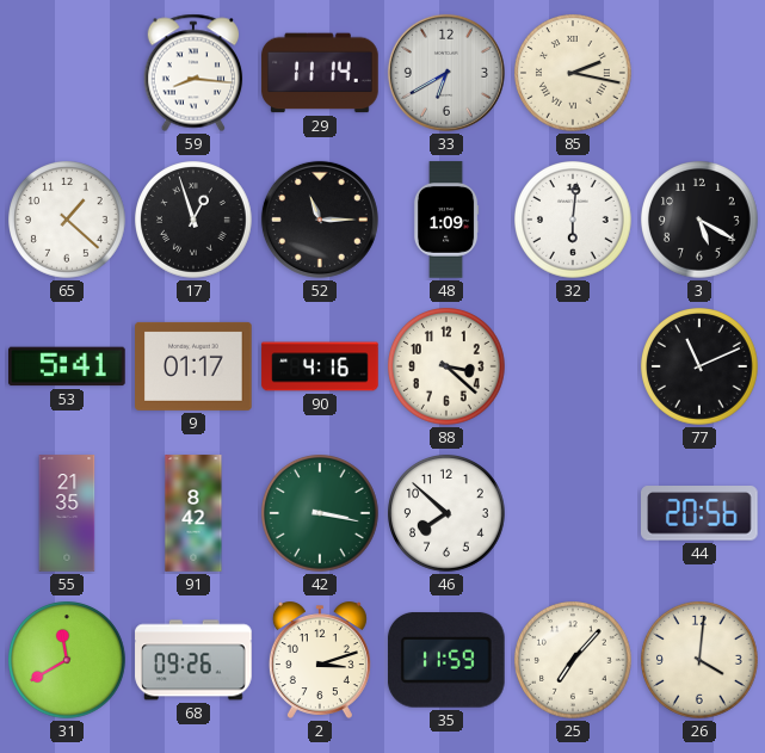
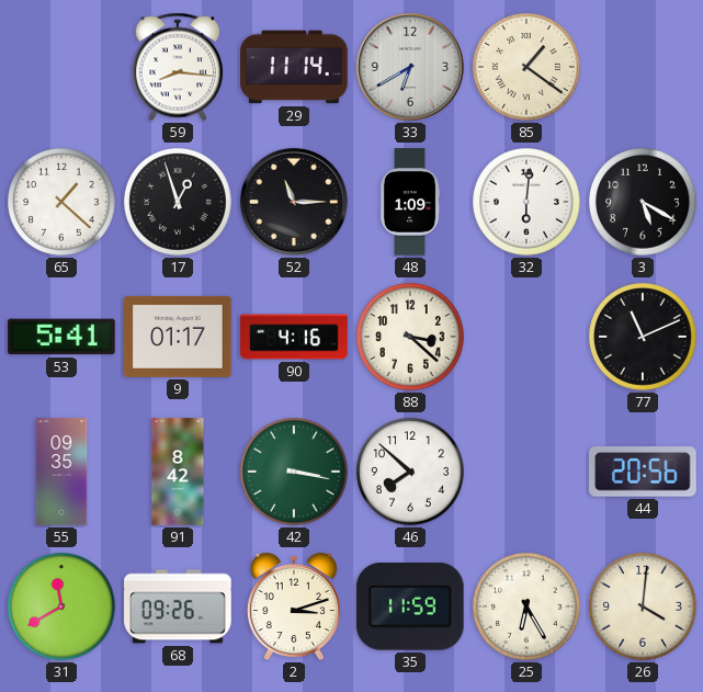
85: 2:17 -> 1:21
55: 21:35 -> 09:35
25: 7:07 -> 6:25
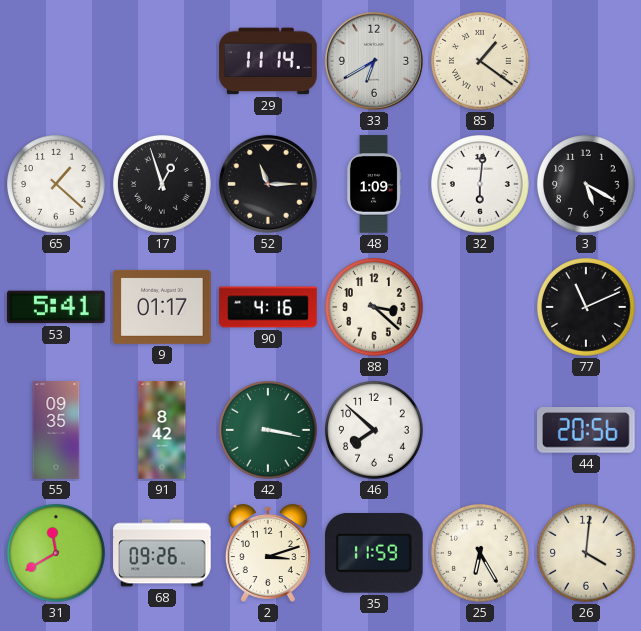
59: 8:16 -> none
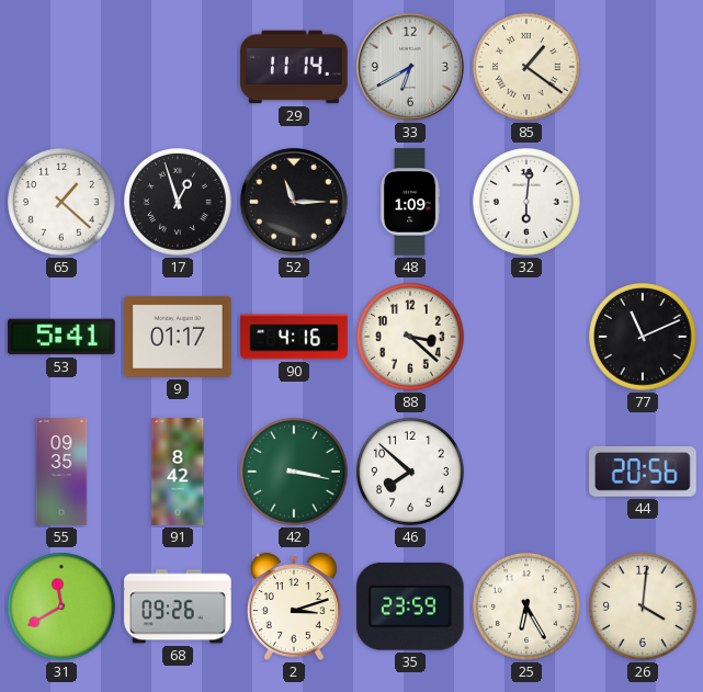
3: 5:20 -> none
35: 11:59 -> 23:59
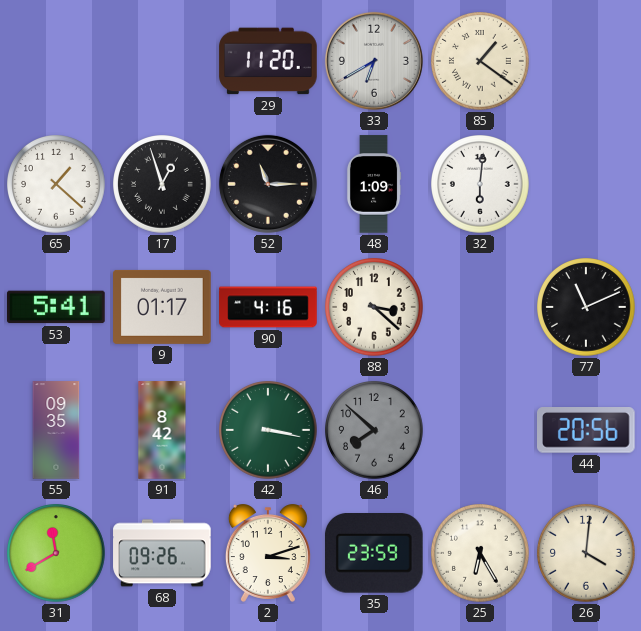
29: 11:14 -> 11:20
46 dial: white -> grey
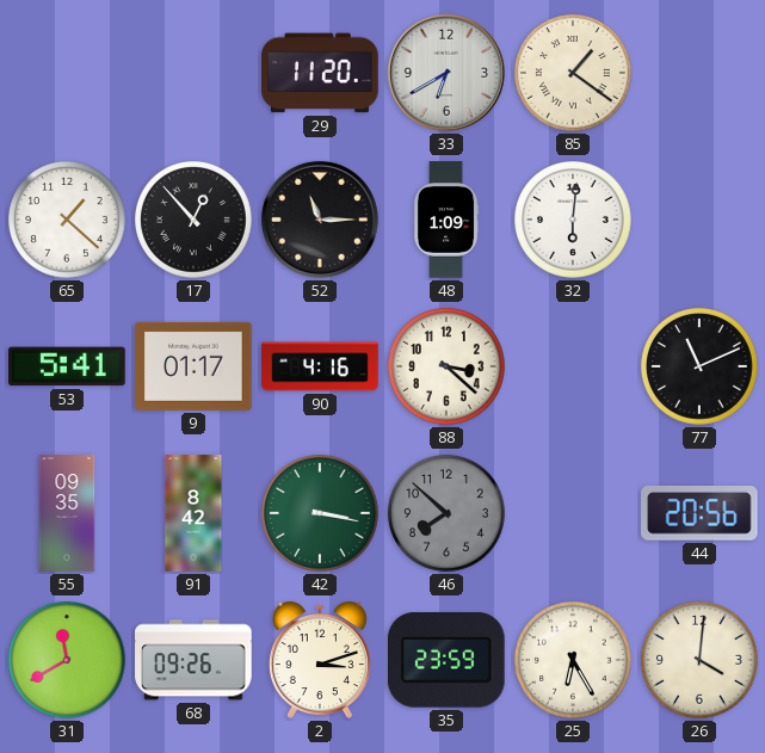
17: 12:57 -> 12:53
